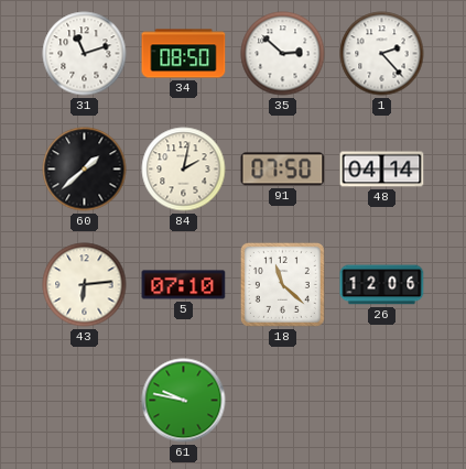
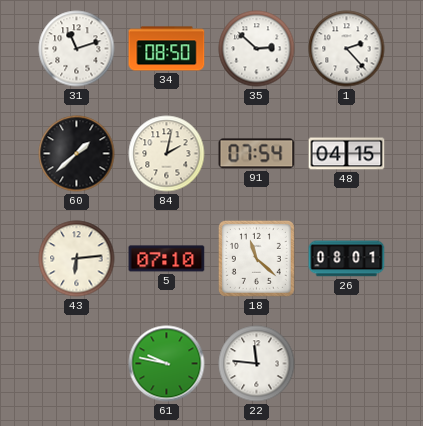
91: 07:50 -> 07:54
48: 04:14 -> 04:15
26: 12:06 -> 08:01
22: none -> 11:46
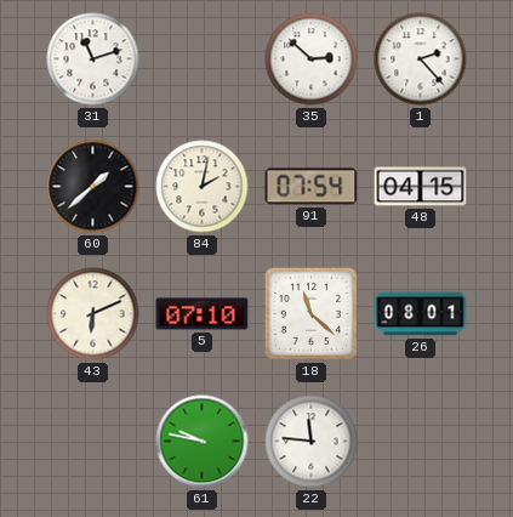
34: 08:50 -> none
43: 6:14 -> 6:11
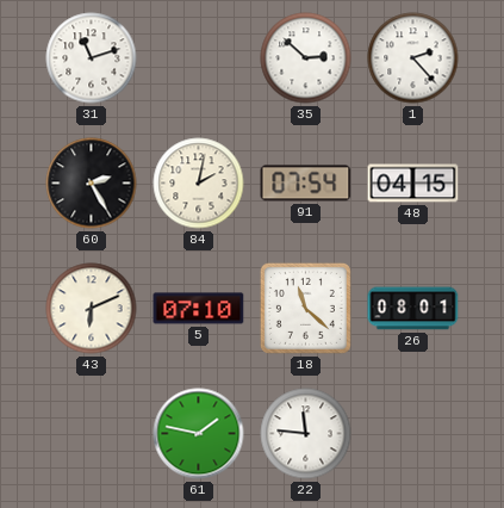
60: 1:38 -> 2:25
61: 9:47 -> 1:47
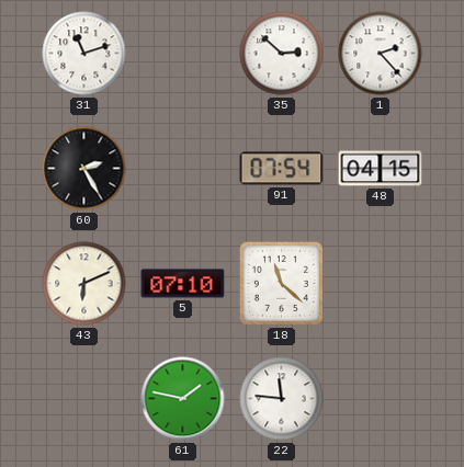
84: 2:02 -> none
26: 08:01 -> none
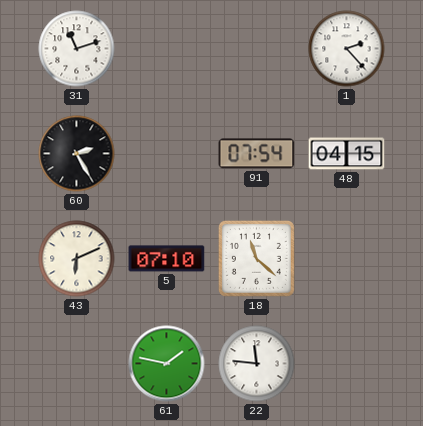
35: 2:52 -> none
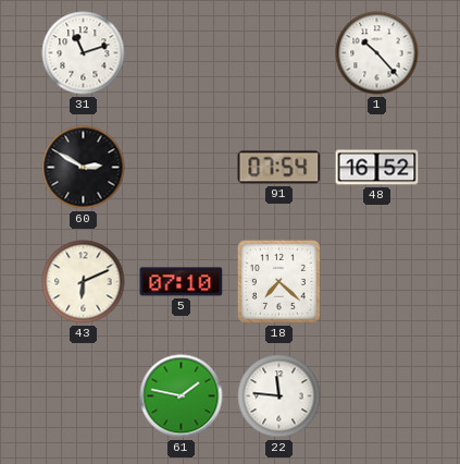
1: 2:23 -> 10:23
60: 2:25 -> 2:50
48: 04:15 -> 16:52
18: 11:22 -> 7:22
